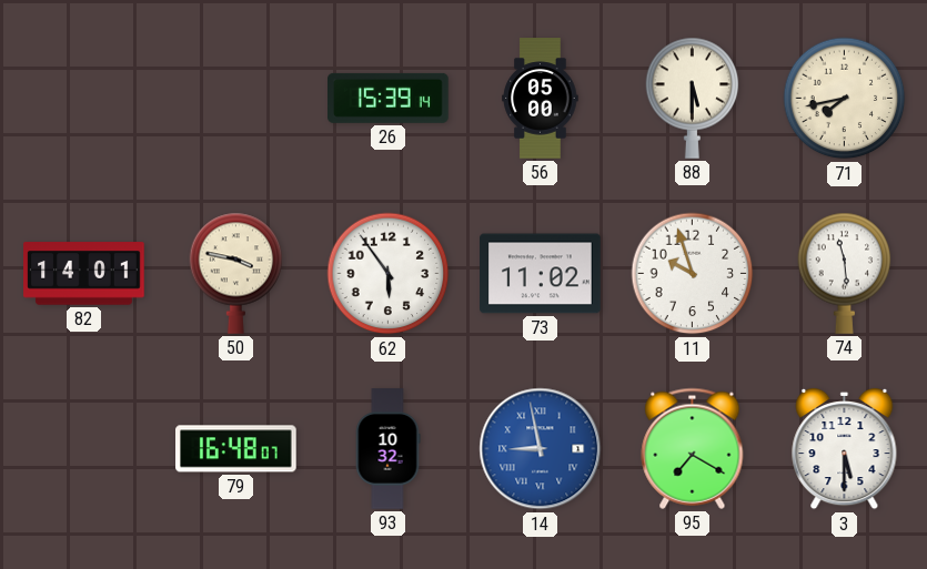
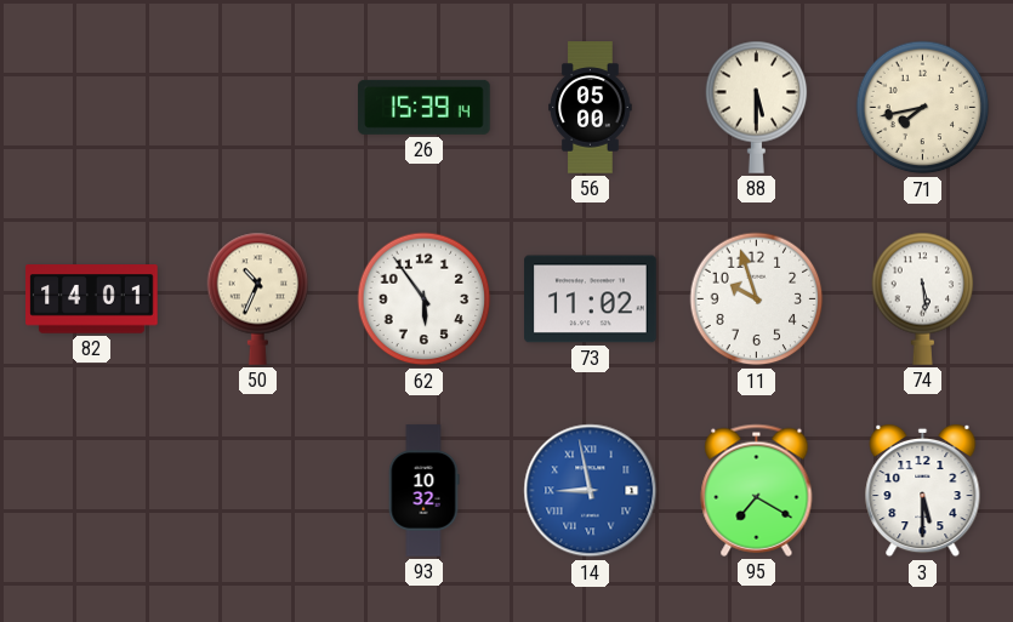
50: 3:47 -> 10:34
74: 11:29 -> 5:29
79: 16:48 -> none
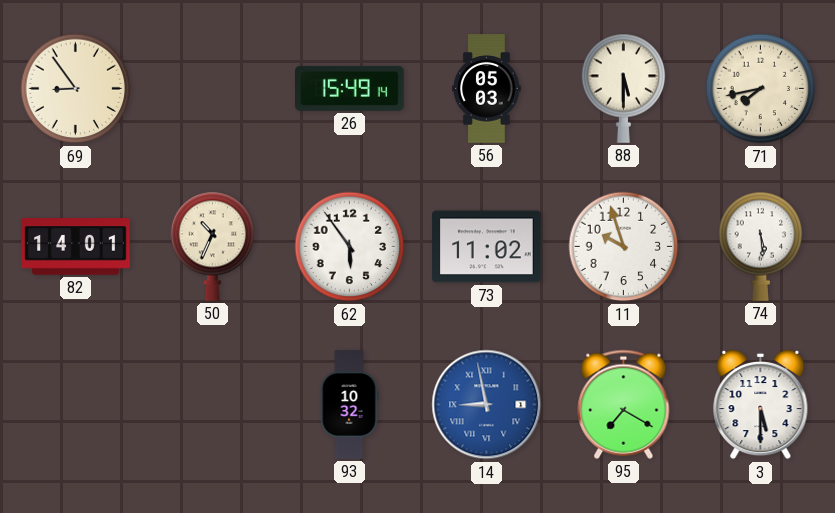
69: none -> 8:54
26: 15:39 -> 15:49
56: 05:00 -> 05:03
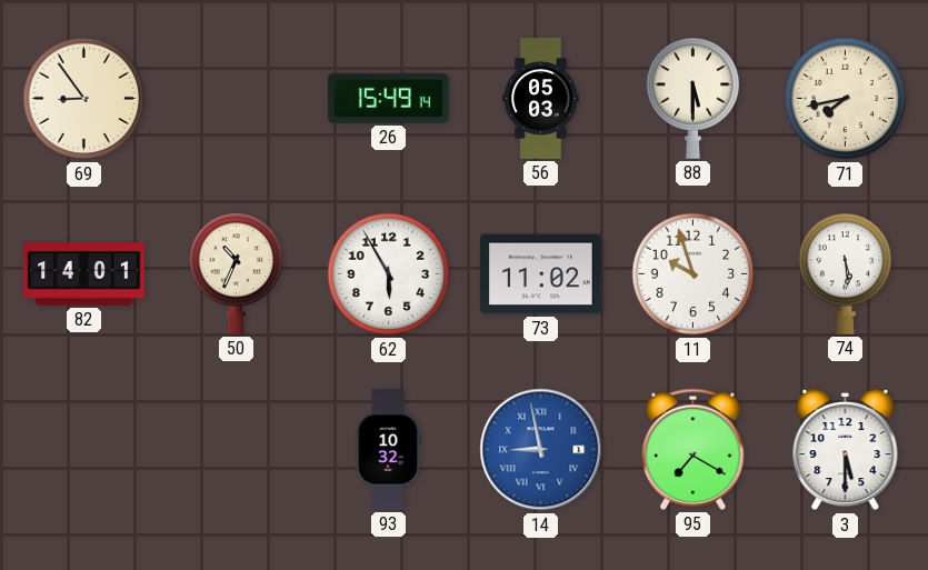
62: 5:54 -> 5:55
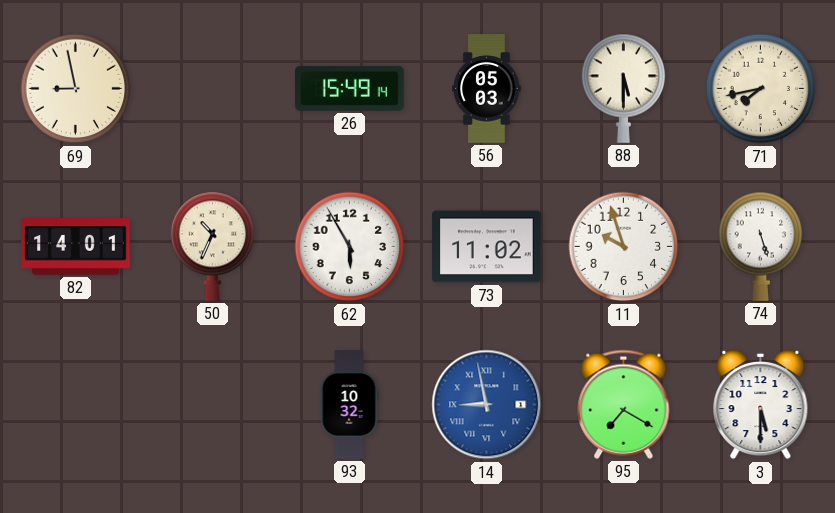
69: 8:54 -> 8:58
74: 5:29 -> 5:27
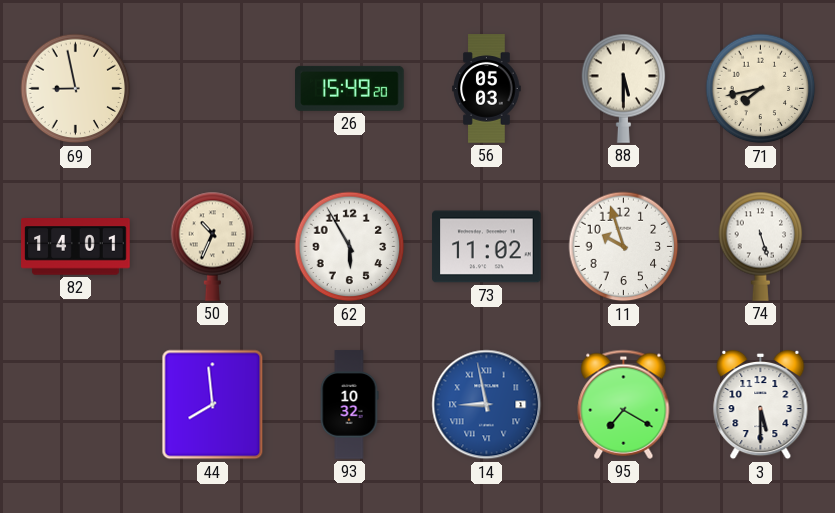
26: 15:49:14 -> 15:49:20
44: none -> 7:59
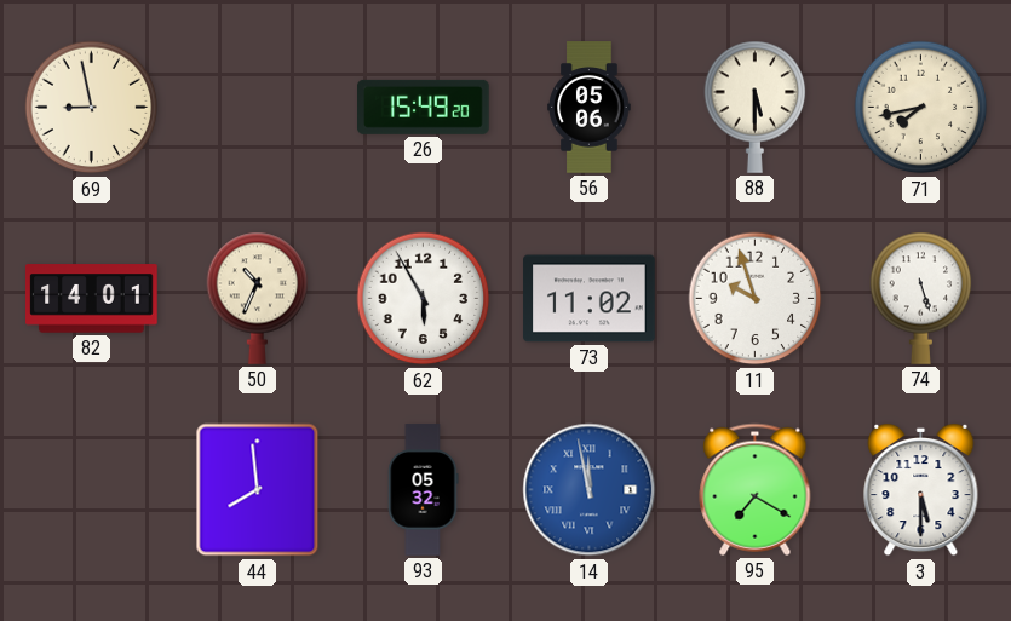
56: 05:03 -> 05:06
93: 10:32 -> 05:32
14: 8:58 -> 11:58
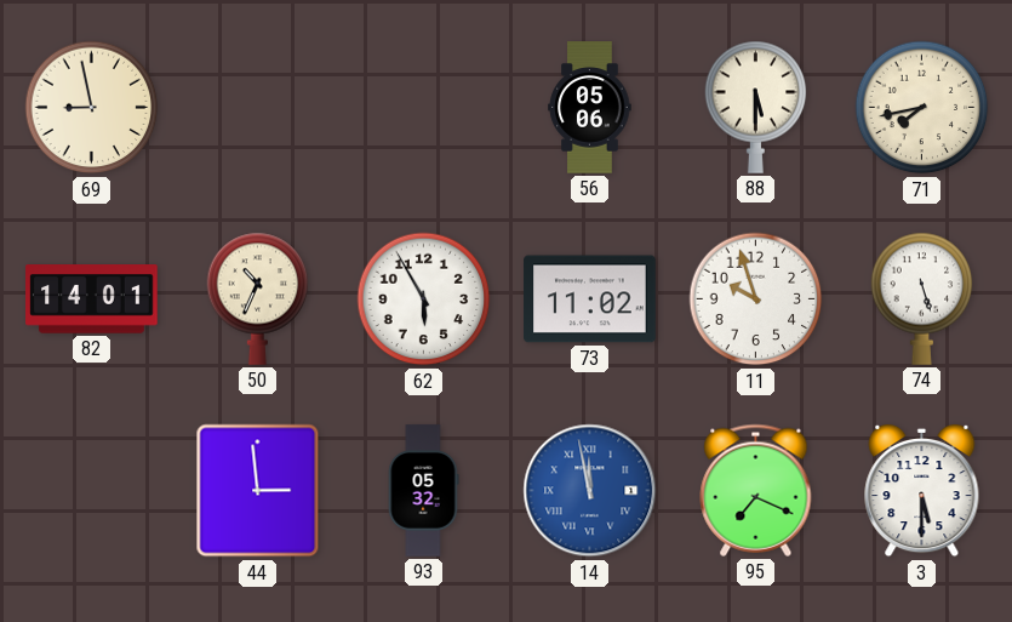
26: 15:49 -> none
44: 7:59 -> 2:59
95: 7:20 -> 7:19
